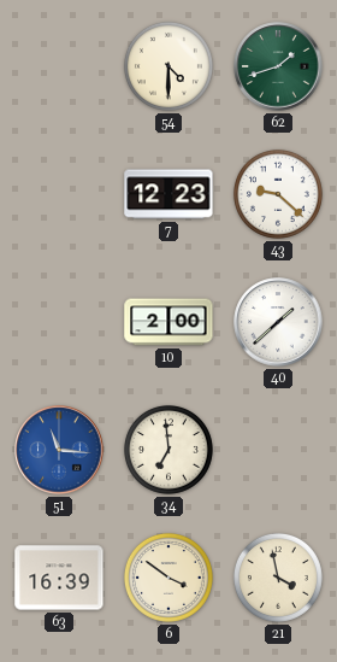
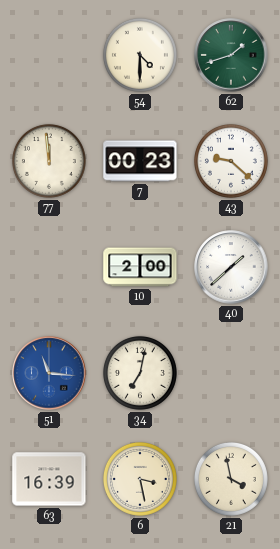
77: none -> 11:59
7: 12:23 -> 00:23
34: 6:59 -> 7:02
6: 3:51 -> 3:28
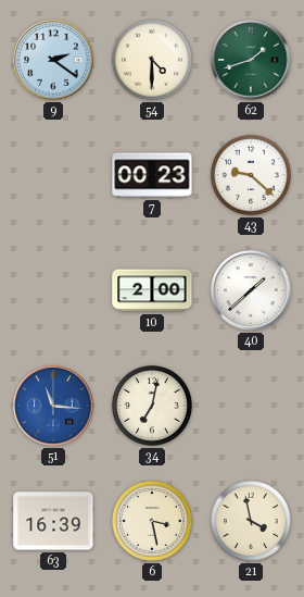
9: none -> 2:21
77: 11:59 -> none
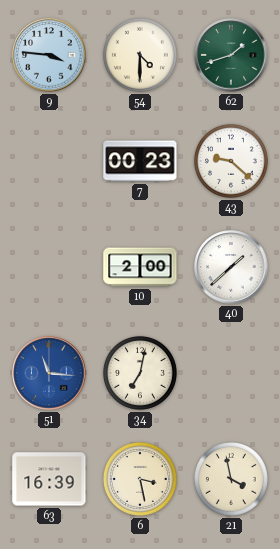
9: 2:21 -> 3:46
